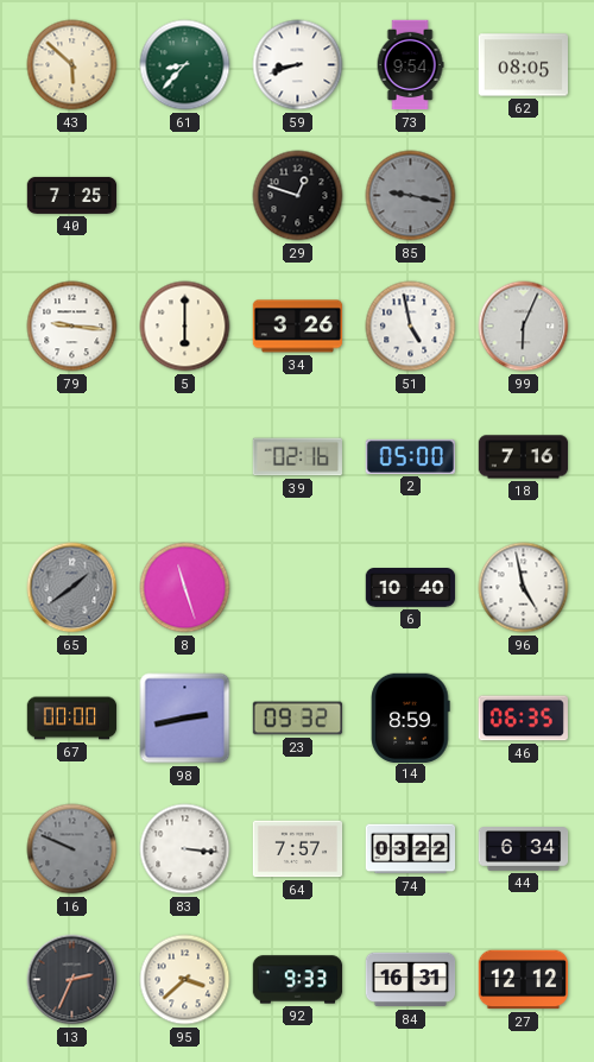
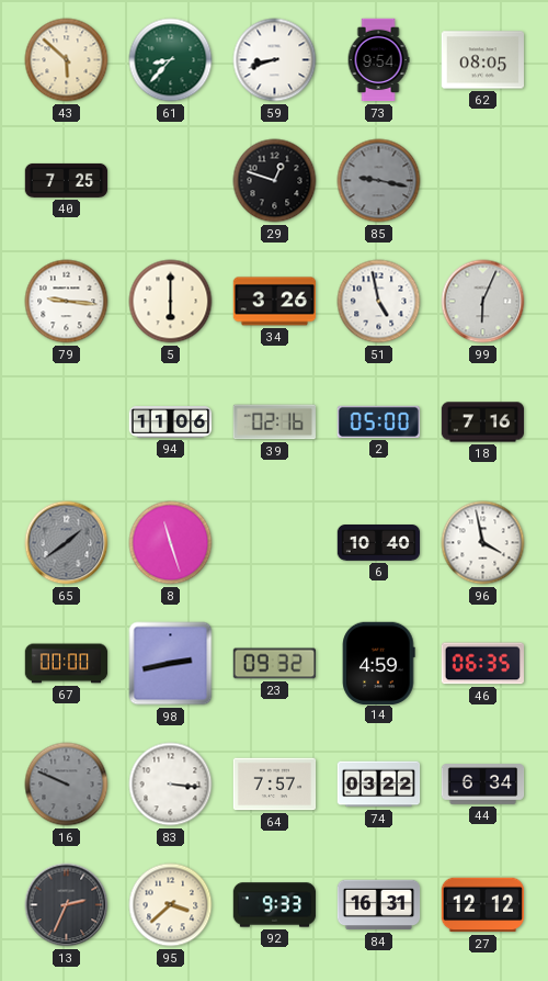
94: none -> 11:06
96: 4:58 -> 3:58
14: 8:59 -> 4:59
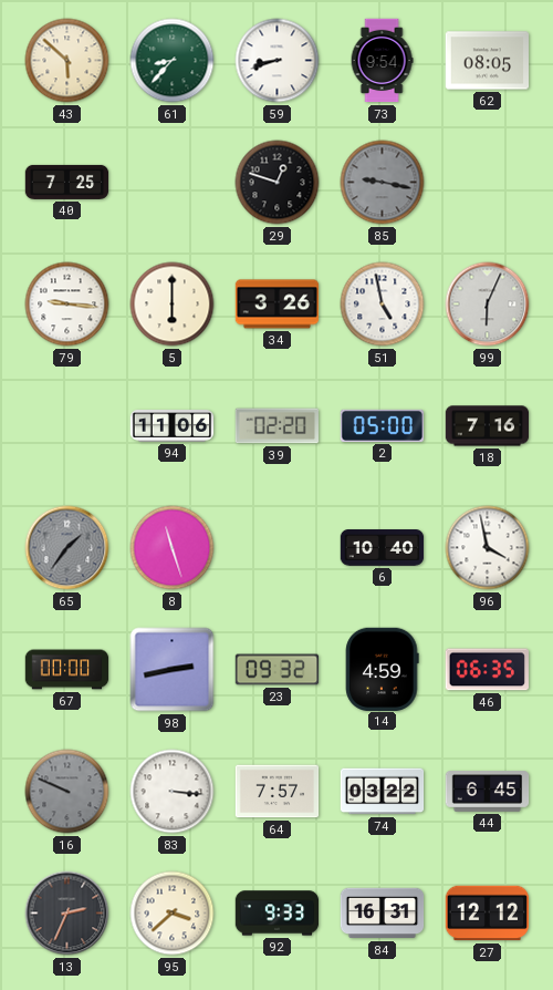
39: 02:16 -> 02:20
65: 1:39 -> 1:36
44: 6:34 -> 6:45
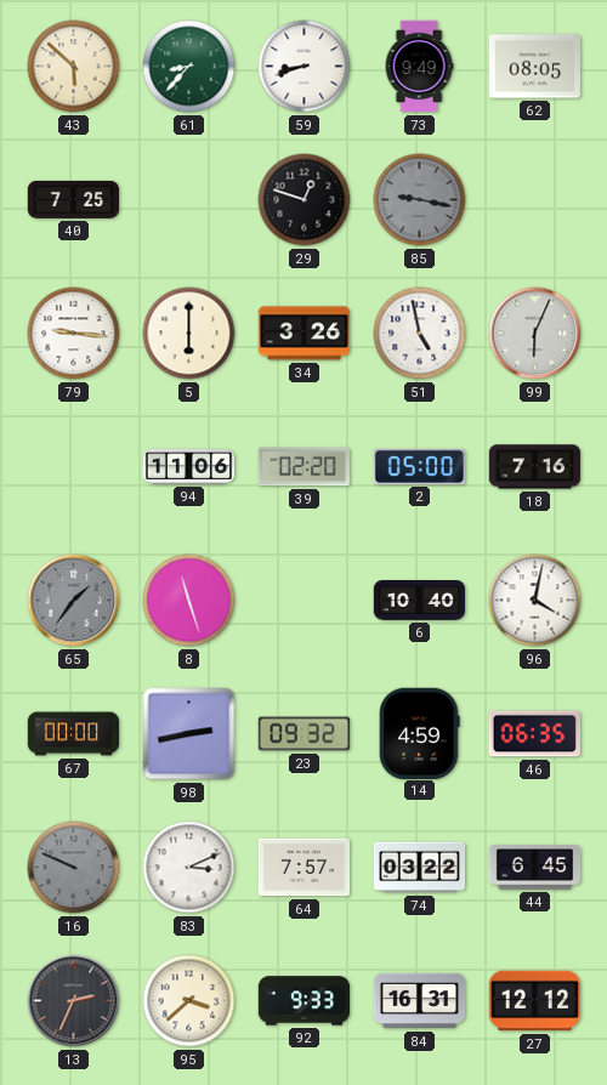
73: 9:54 -> 9:49
96: 3:58 -> 4:02
83: 3:16 -> 3:11
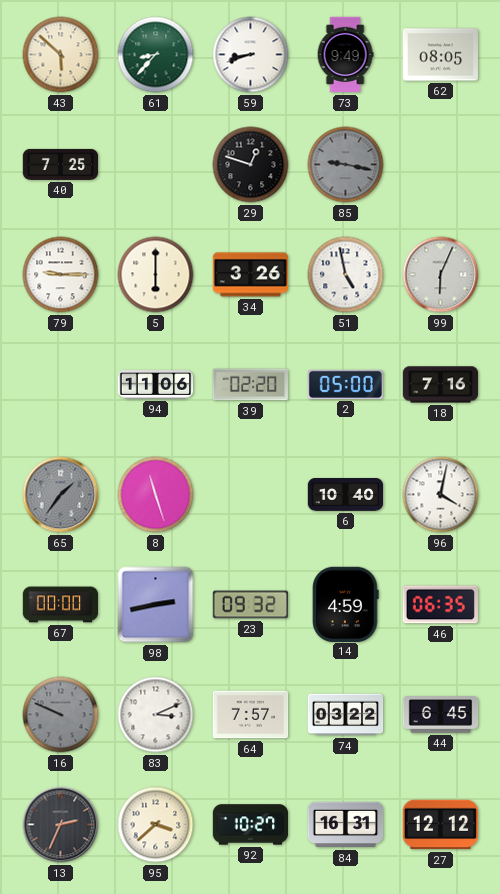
79: 9:16 -> 9:15
92: 9:33 -> 10:27
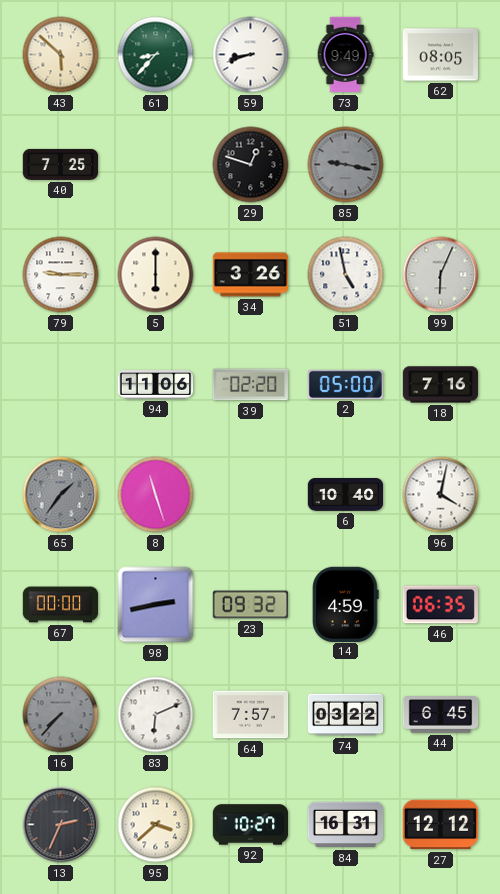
16: 9:49 -> 7:37
83: 3:11 -> 6:11
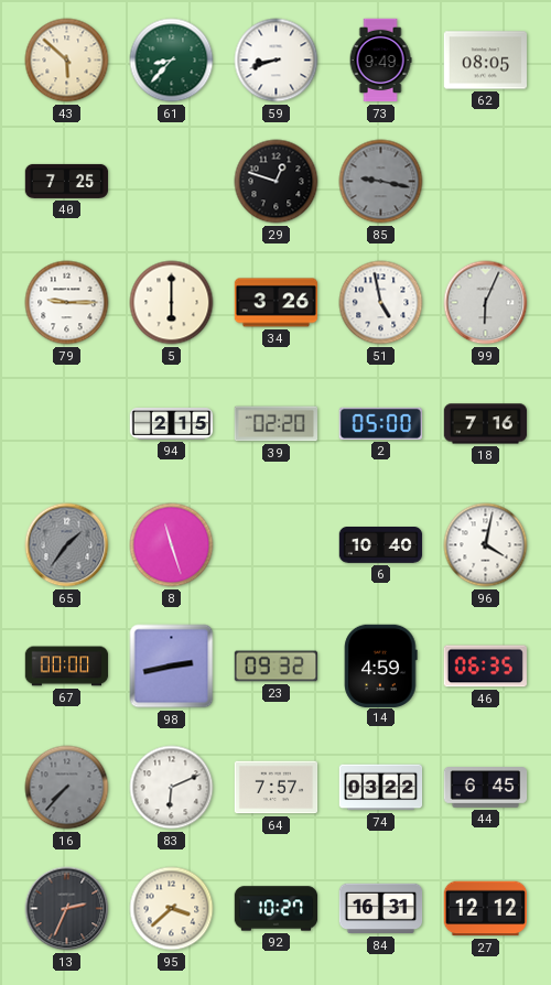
94: 11:06 -> 2:15
